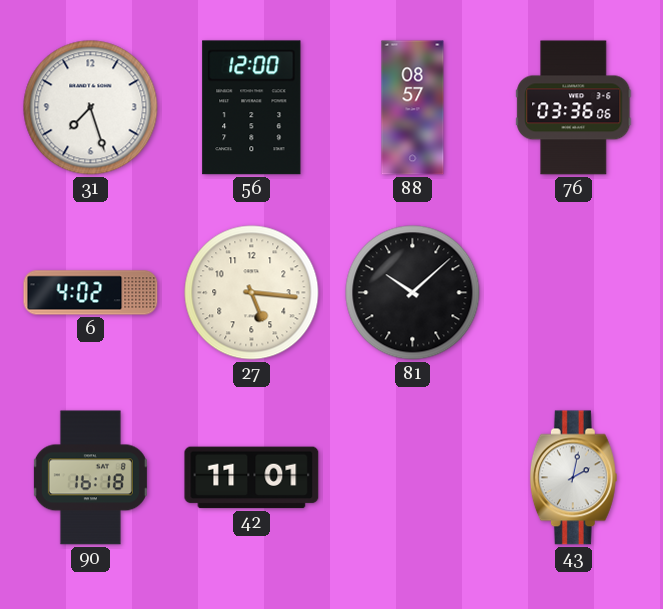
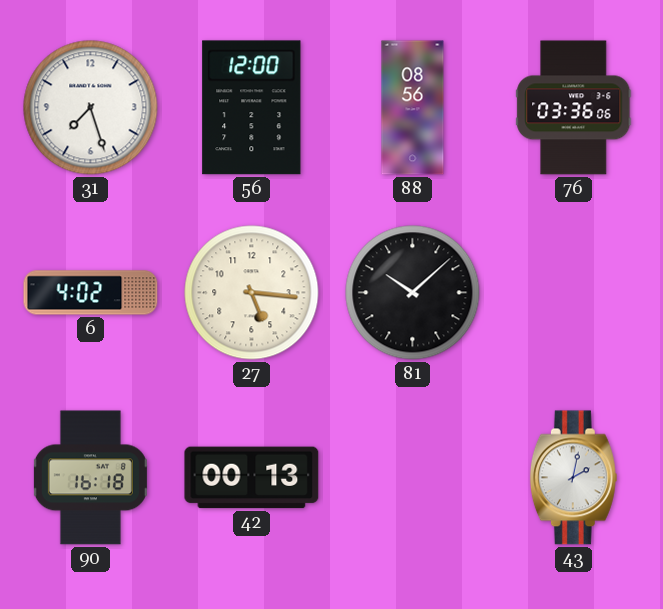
88: 08:57 -> 08:56
42: 11:01 -> 00:13
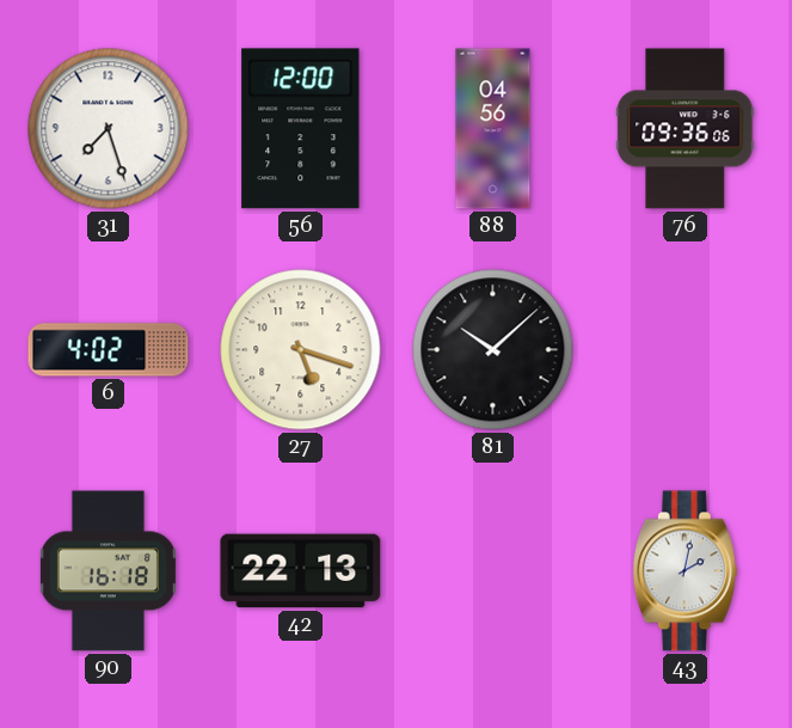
88: 08:56 -> 04:56
76: 03:36 -> 09:36
27: 5:16 -> 5:18
42: 00:13 -> 22:13
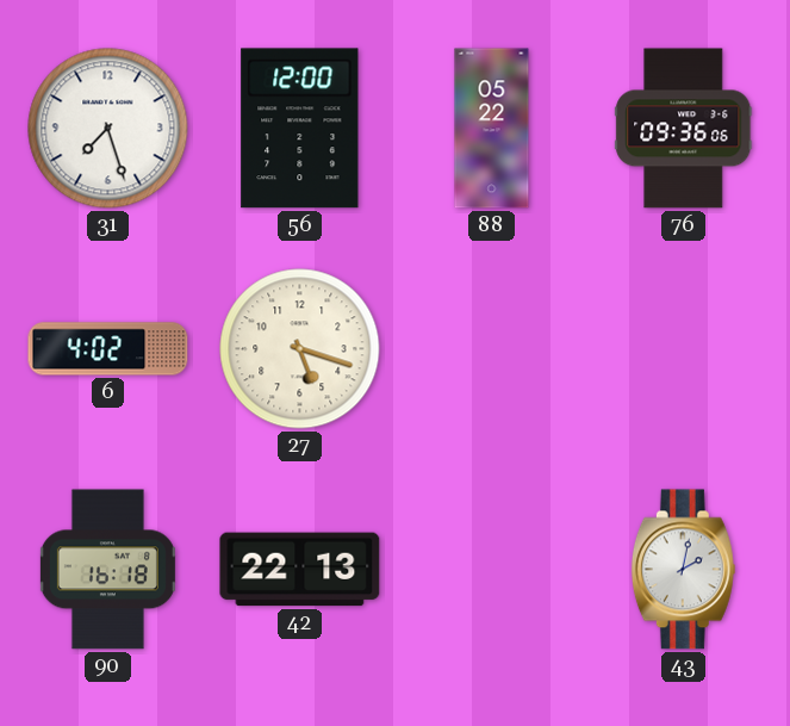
88: 04:56 -> 05:22
81: 10:08 -> none
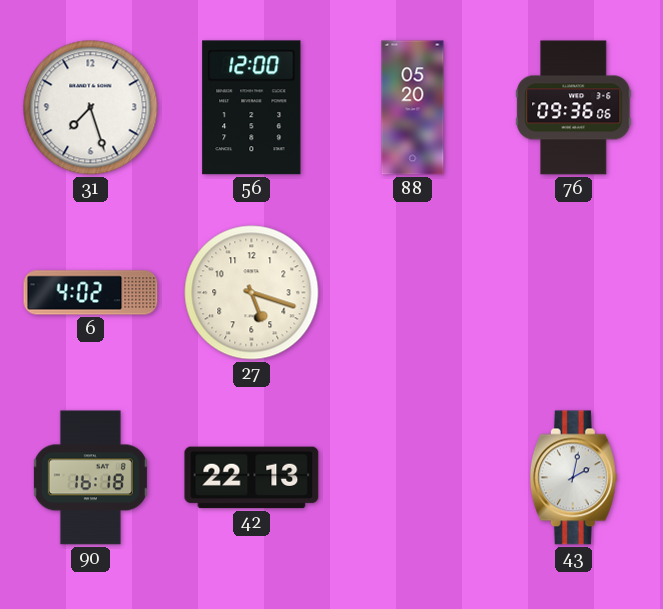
88: 05:22 -> 05:20
